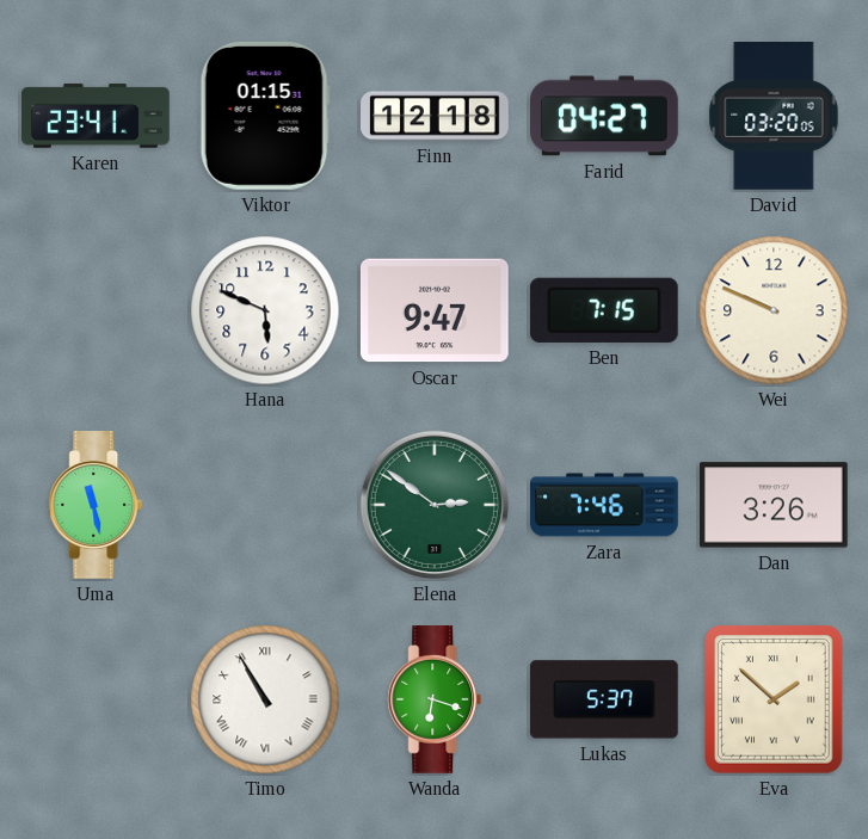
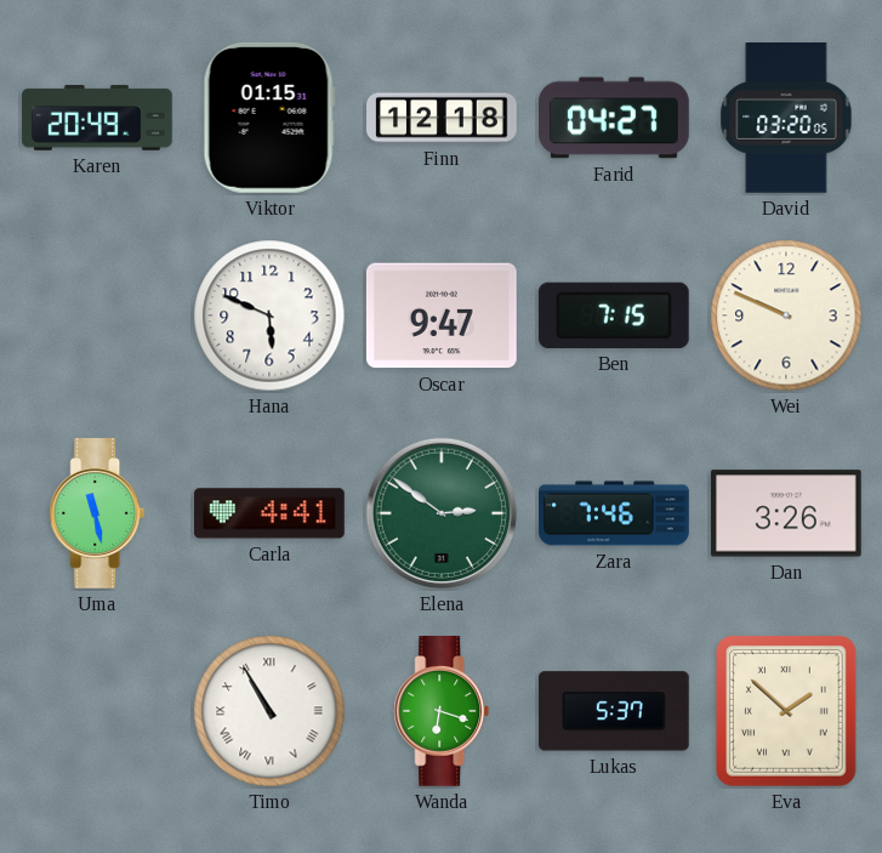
Karen: 23:41 -> 20:49
Carla: none -> 4:41
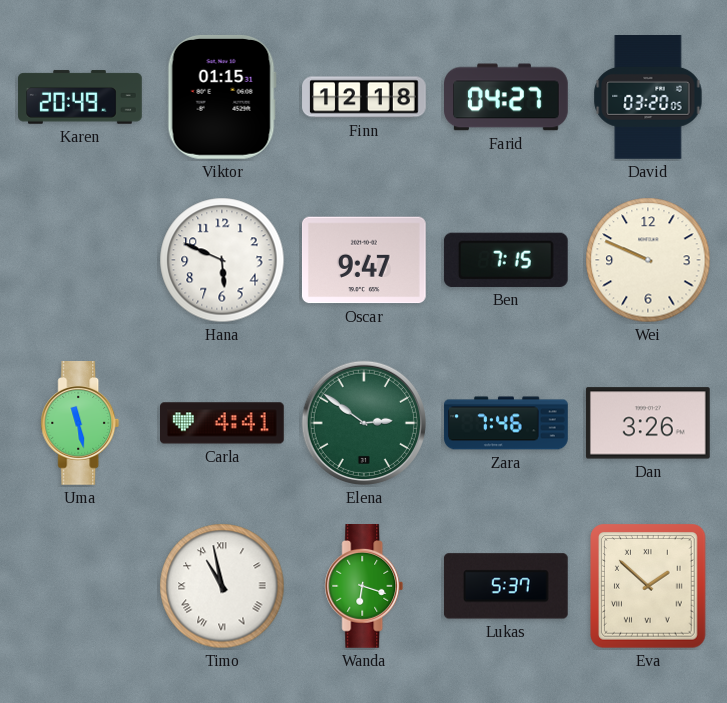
Timo: 10:55 -> 10:58
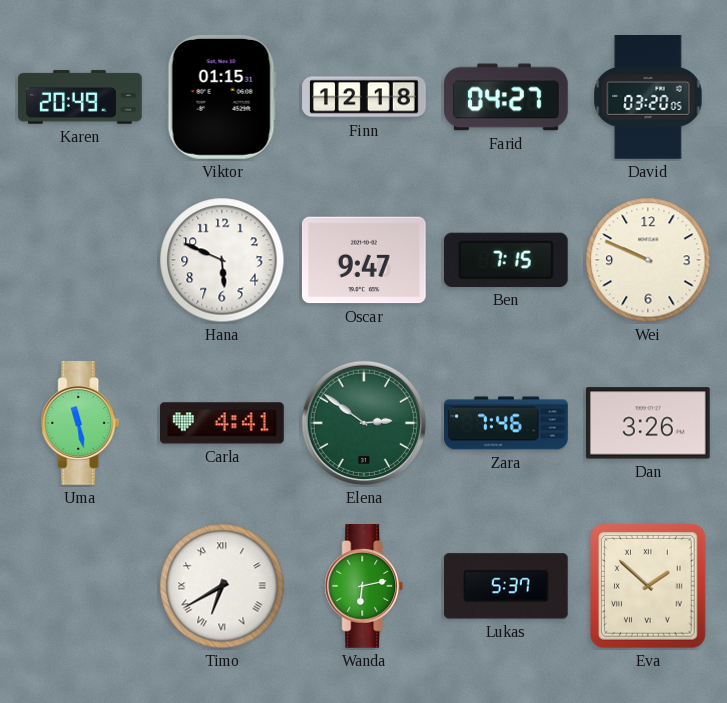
Timo: 10:58 -> 6:40
Wanda: 6:18 -> 6:13
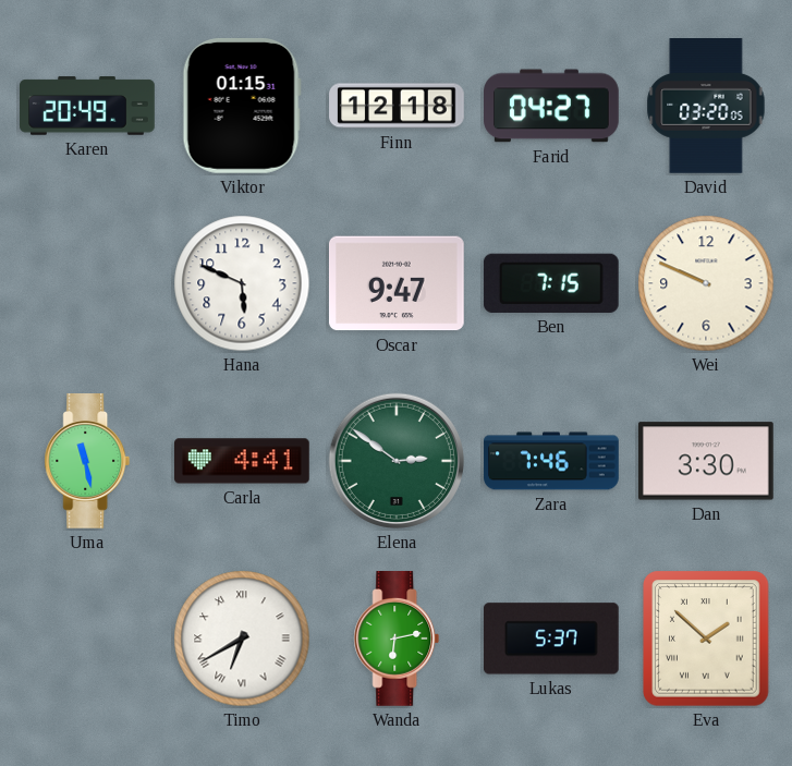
Dan: 3:26 -> 3:30
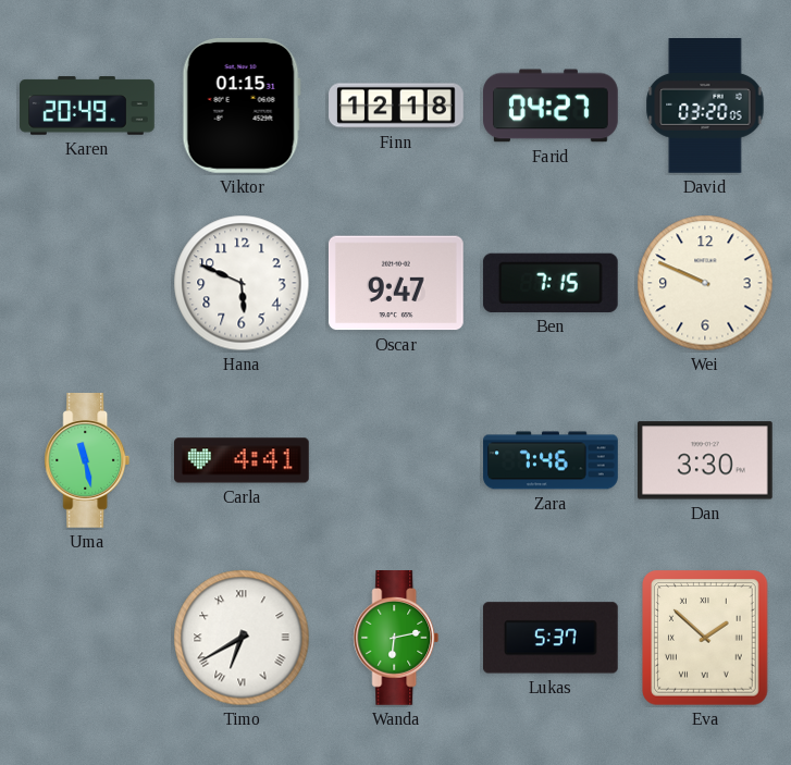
Elena: 2:51 -> none
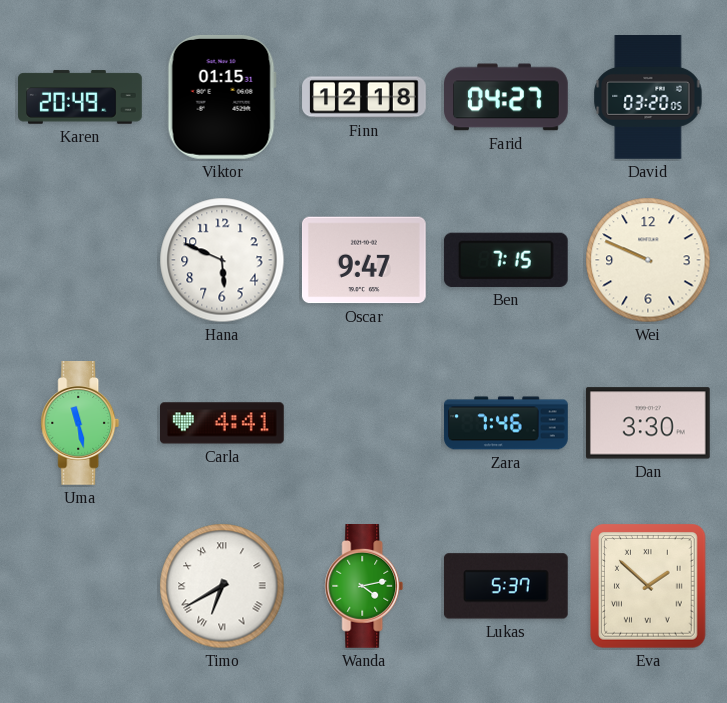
Wanda: 6:13 -> 4:13
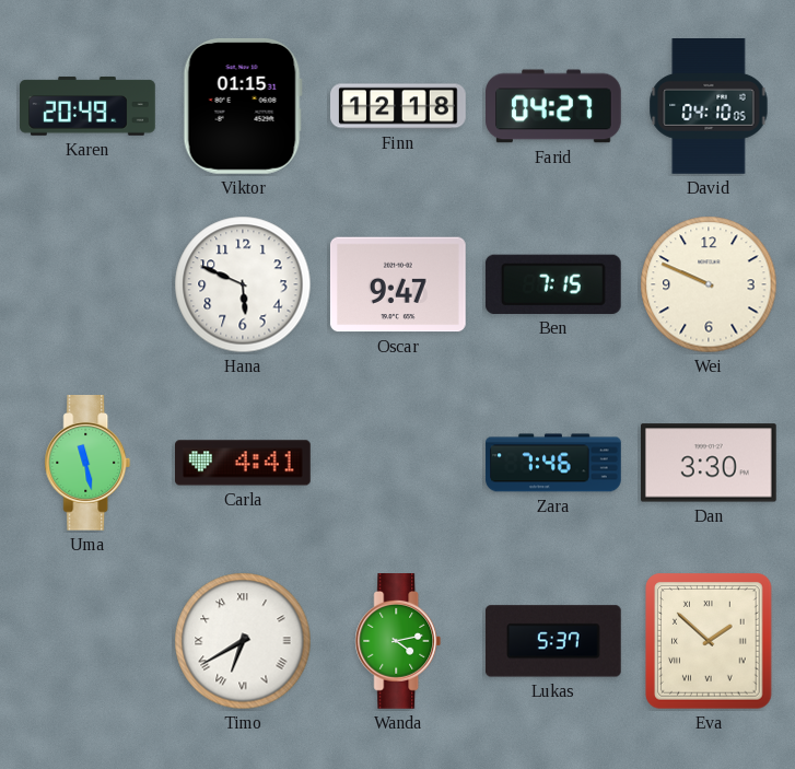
David: 03:20 -> 04:10
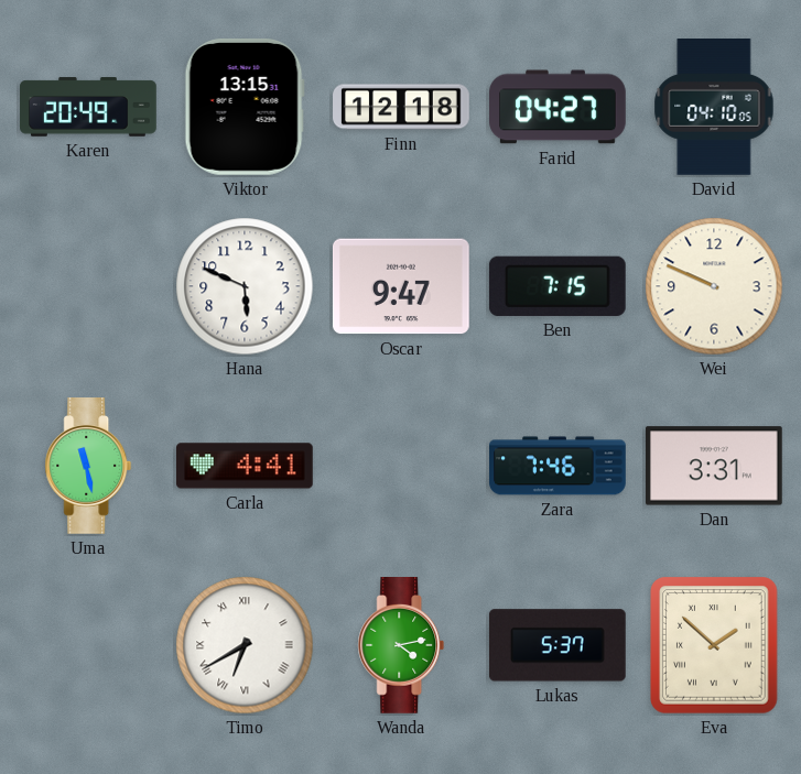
Viktor: 01:15 -> 13:15
Dan: 3:30 -> 3:31
